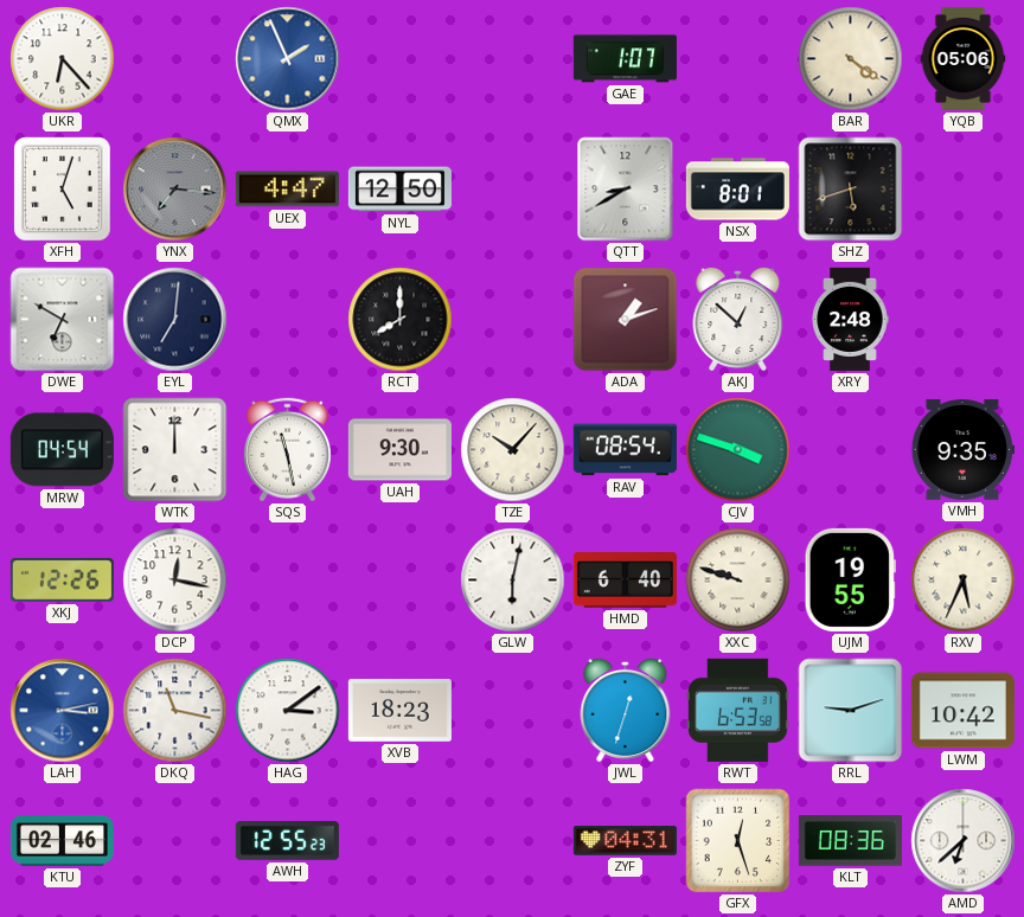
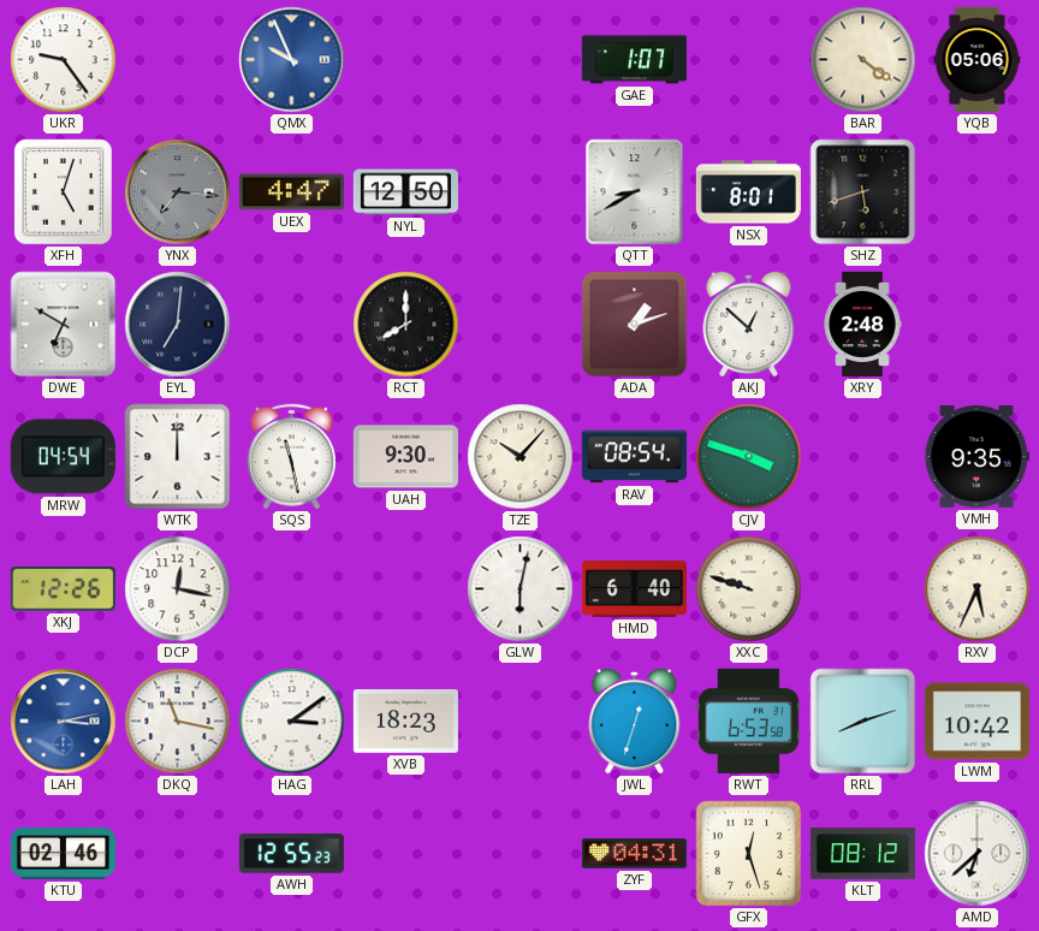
UKR: 6:23 -> 9:24
QMX: 1:56 -> 9:56
UJM: 19:55 -> none
RRL: 9:12 -> 8:12
KLT: 08:36 -> 08:12
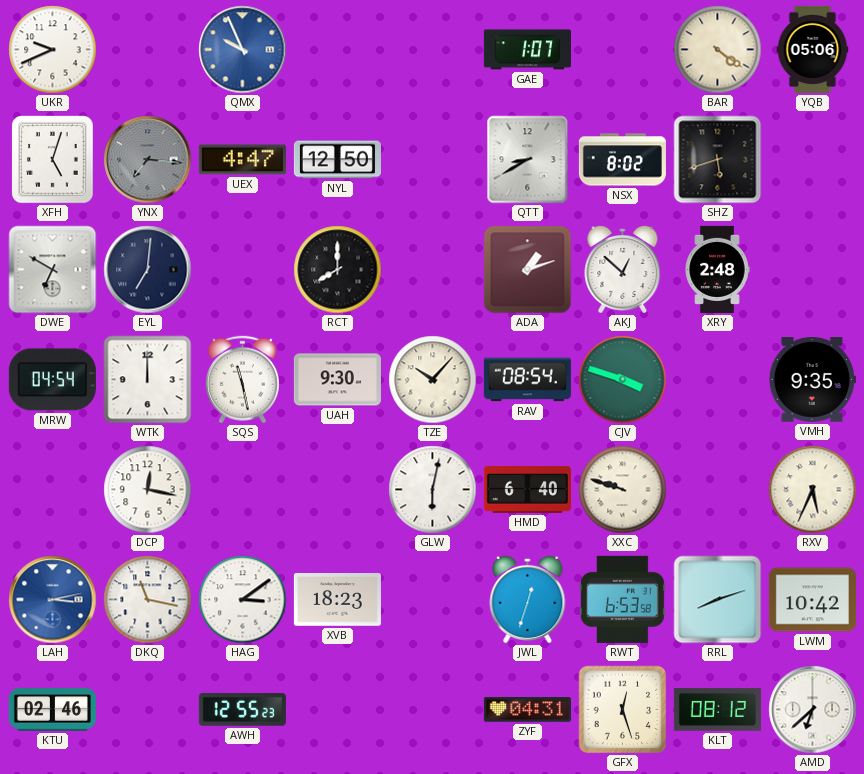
UKR: 9:24 -> 9:41
NSX: 8:01 -> 8:02
XKJ: 12:26 -> none
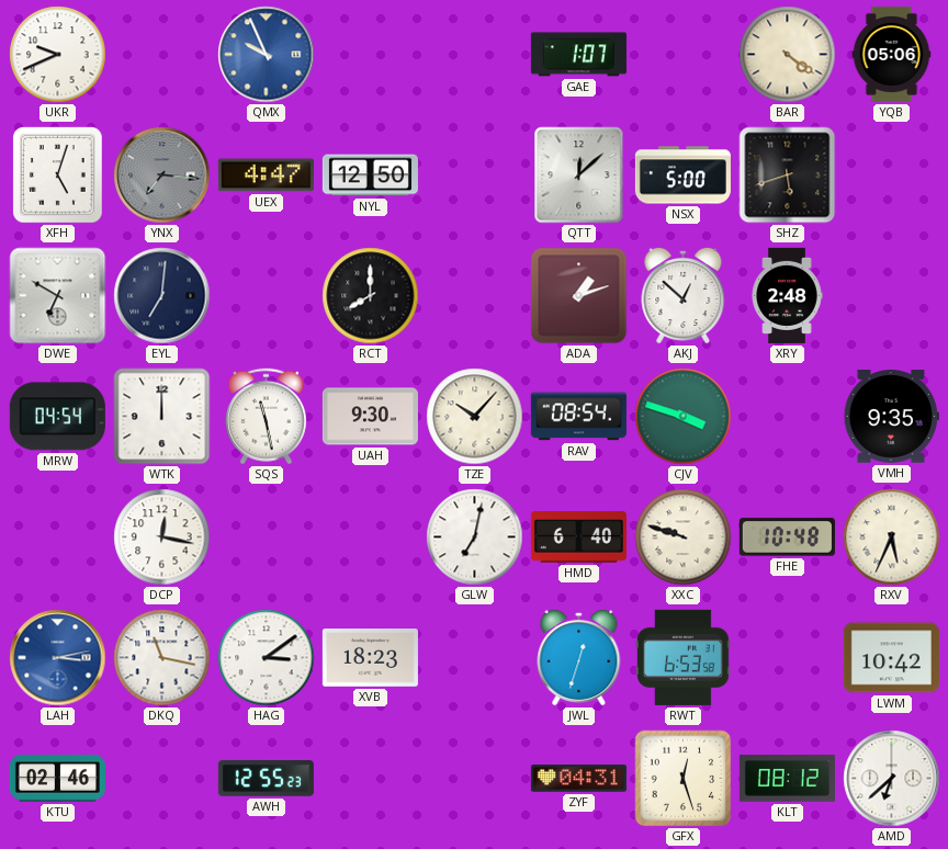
QTT: 8:40 -> 12:08
NSX: 8:02 -> 5:00
GLW: 6:02 -> 7:02
FHE: none -> 10:48
RRL: 8:12 -> none
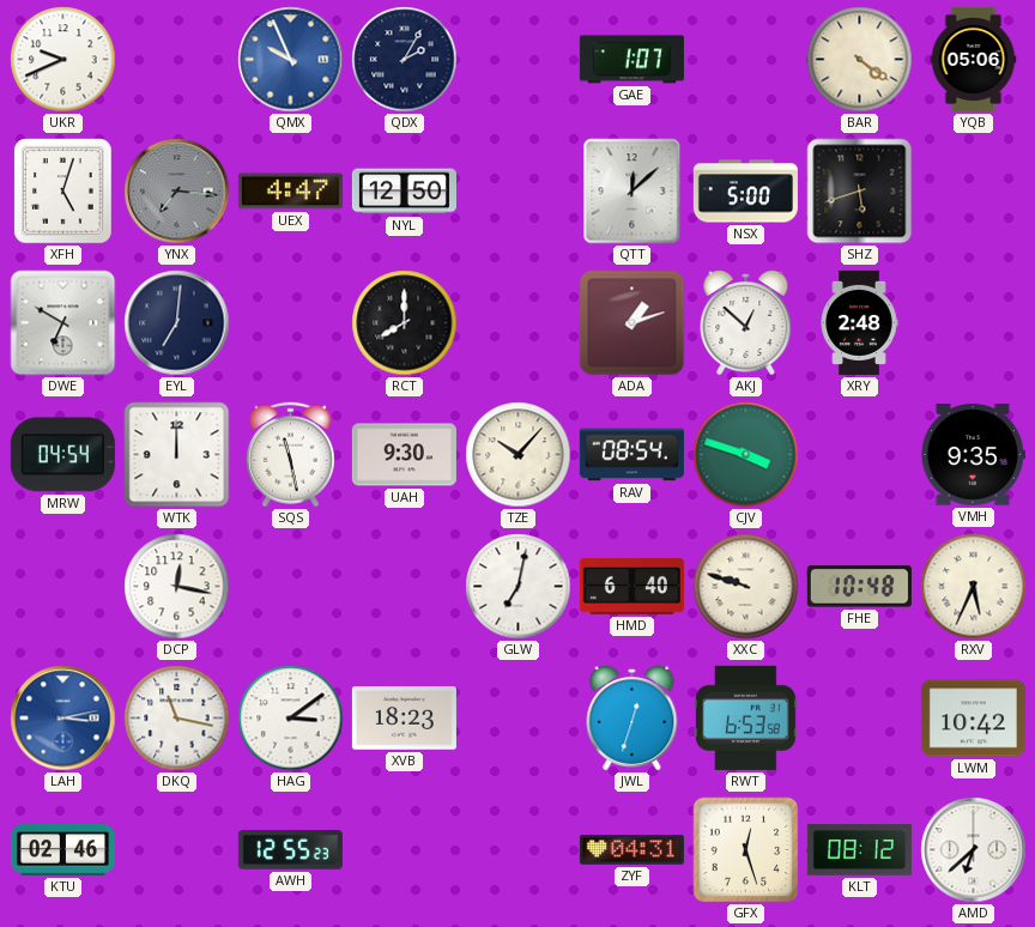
QDX: none -> 2:05
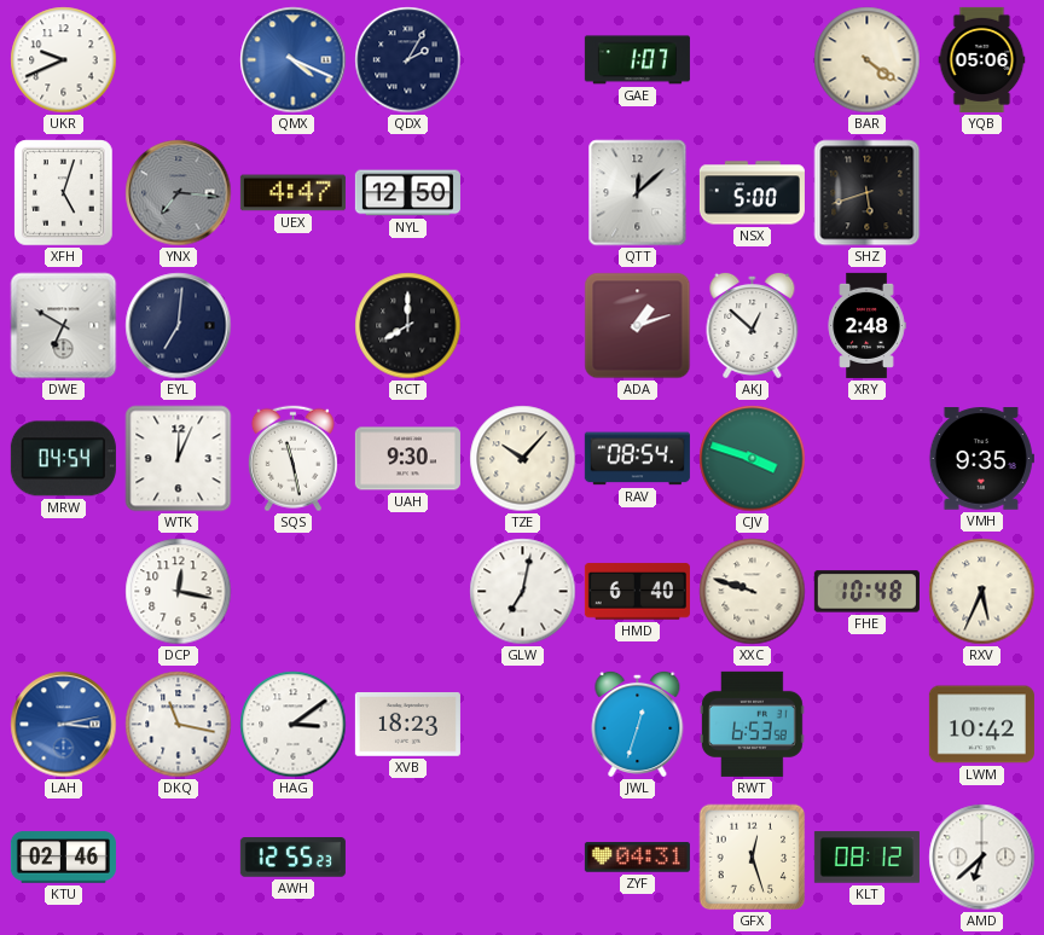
QMX: 9:56 -> 4:19
WTK: 12:00 -> 12:04
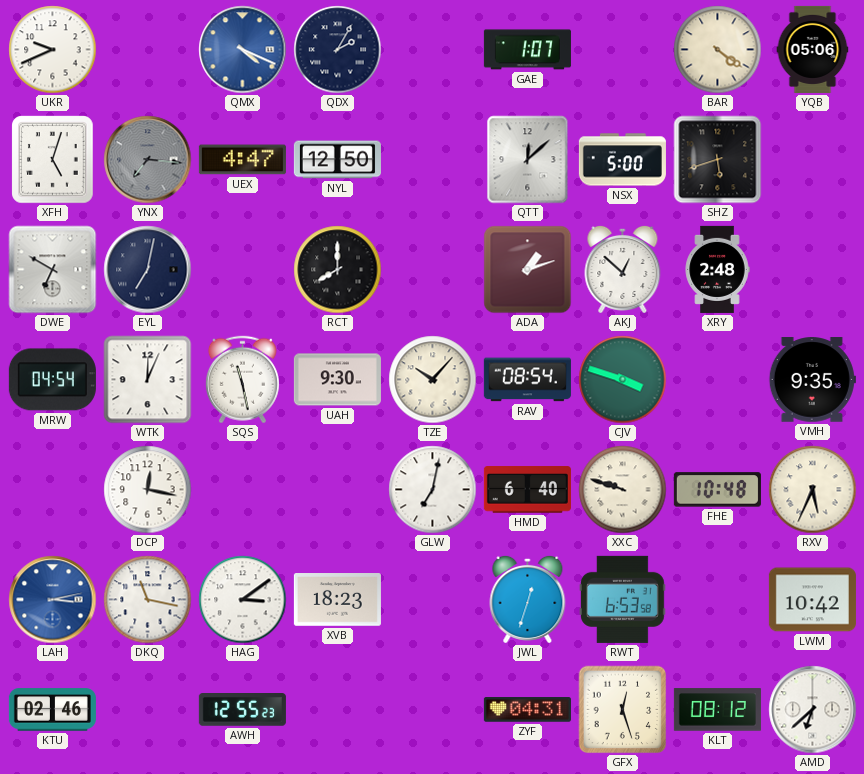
EYL: 7:01 -> 7:02
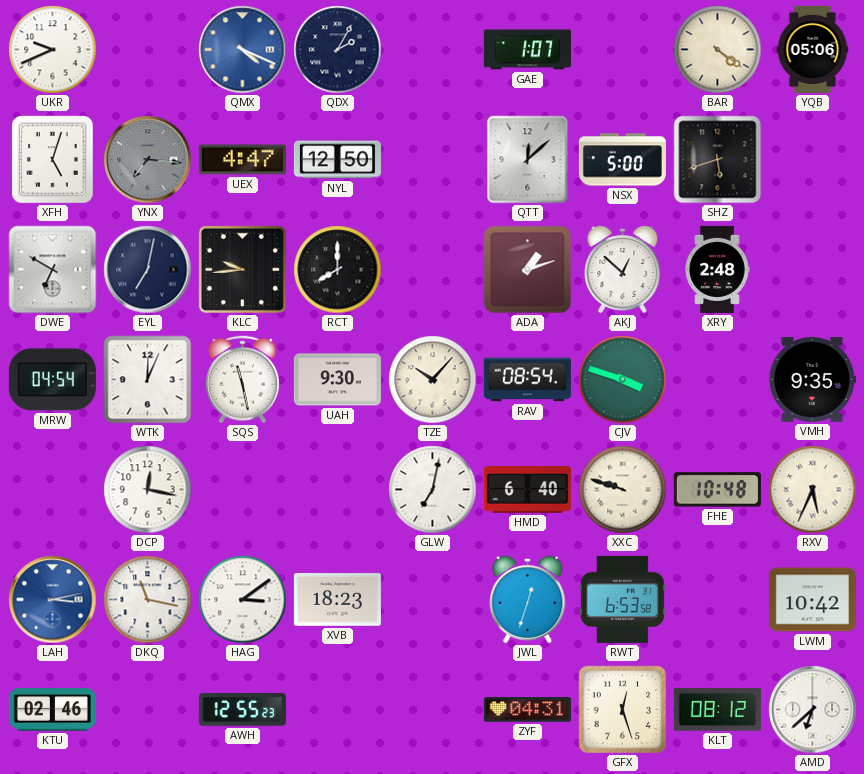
KLC: none -> 9:44
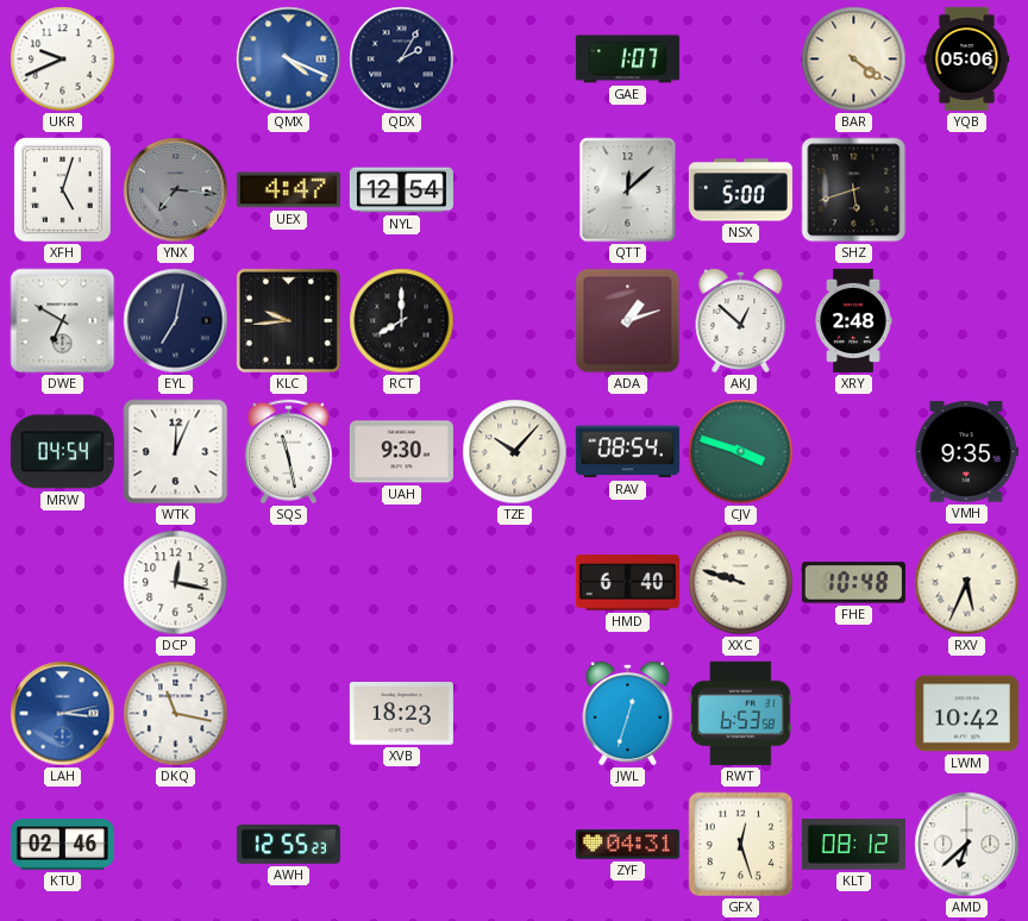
NYL: 12:50 -> 12:54
GLW: 7:02 -> none
HAG: 3:09 -> none
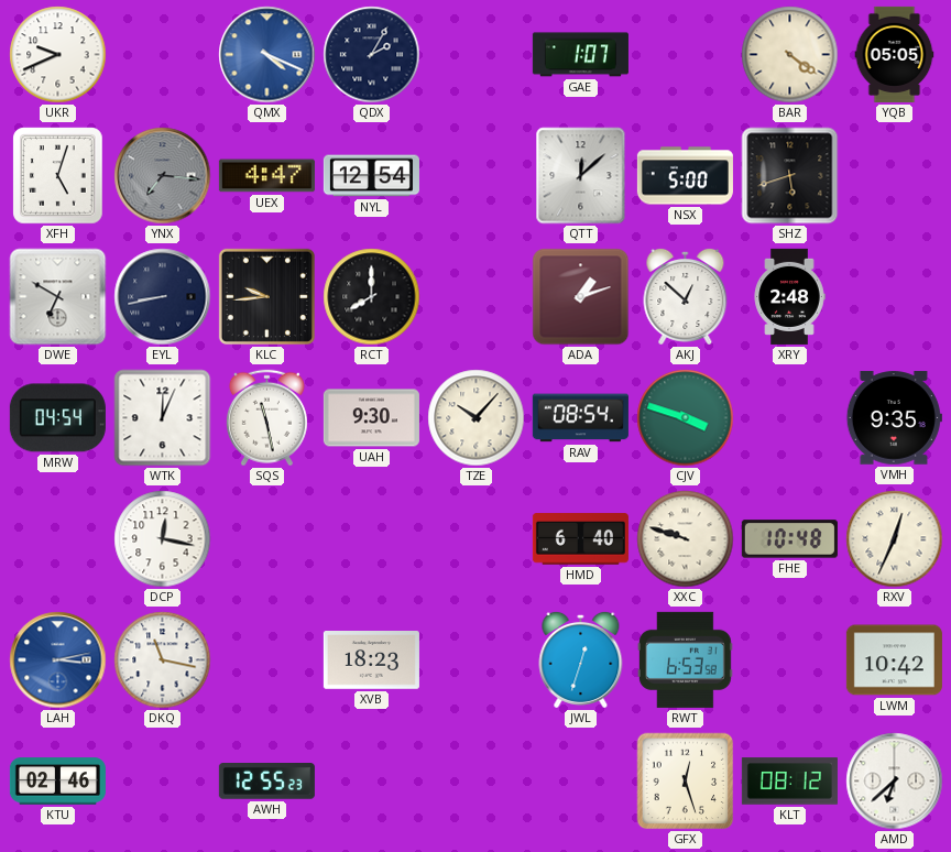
YQB: 05:06 -> 05:05
EYL: 7:02 -> 8:43
RXV: 5:34 -> 12:34
ZYF: 04:31 -> none
